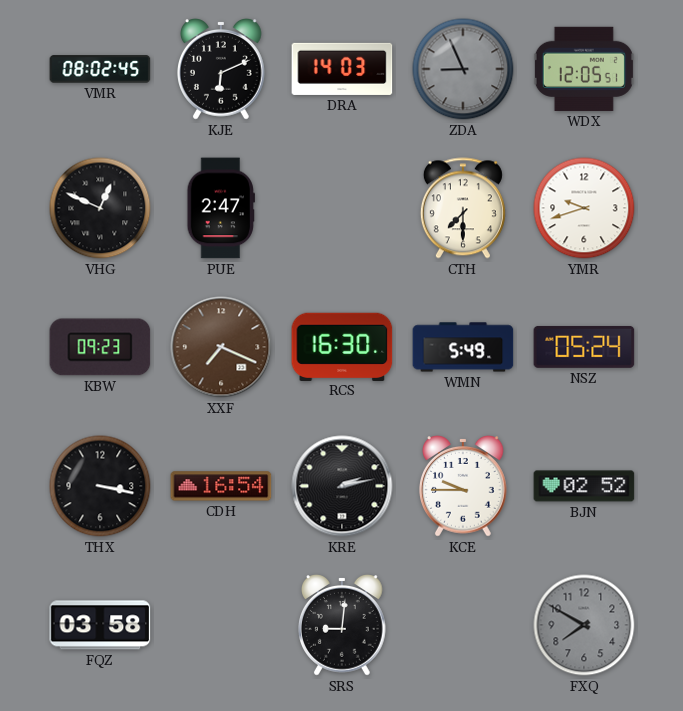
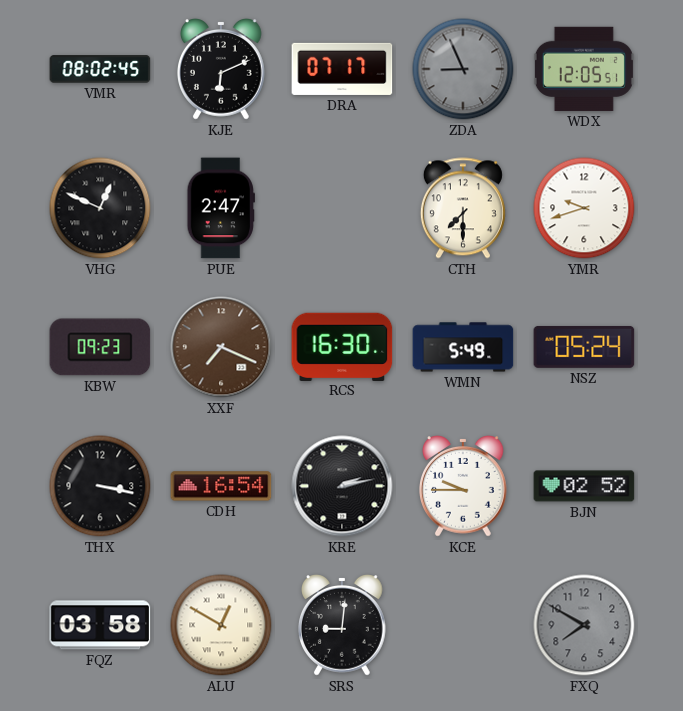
DRA: 14:03 -> 07:17
ALU: none -> 12:50
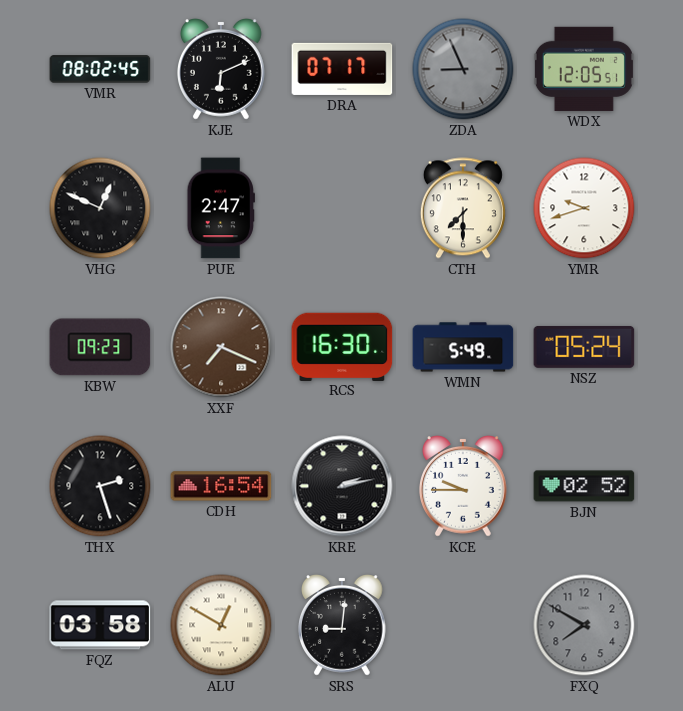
THX: 3:17 -> 2:27
